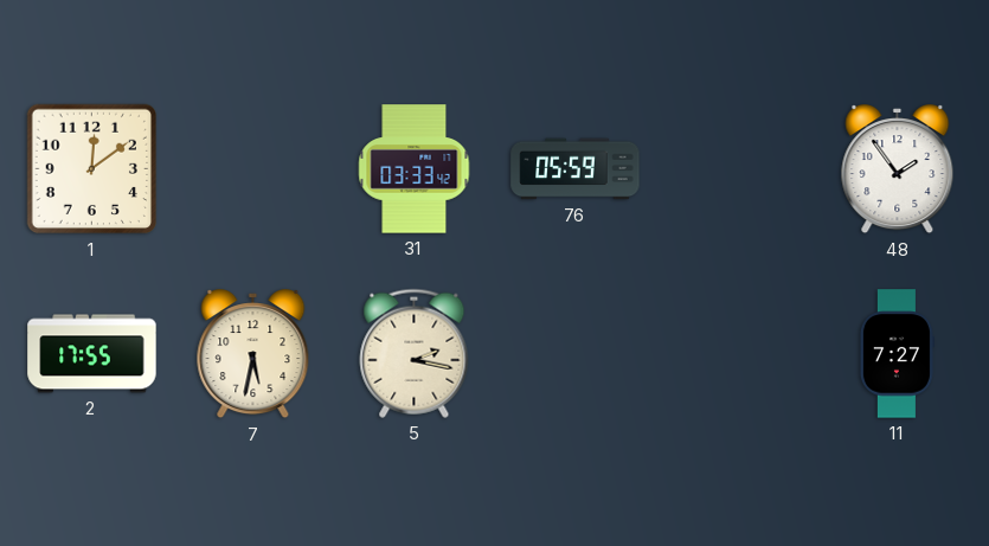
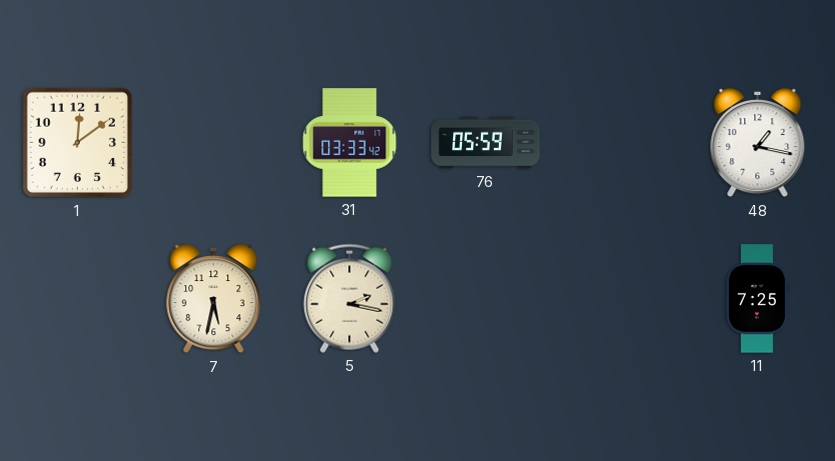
48: 1:54 -> 1:17
2: 17:55 -> none
11: 7:27 -> 7:25
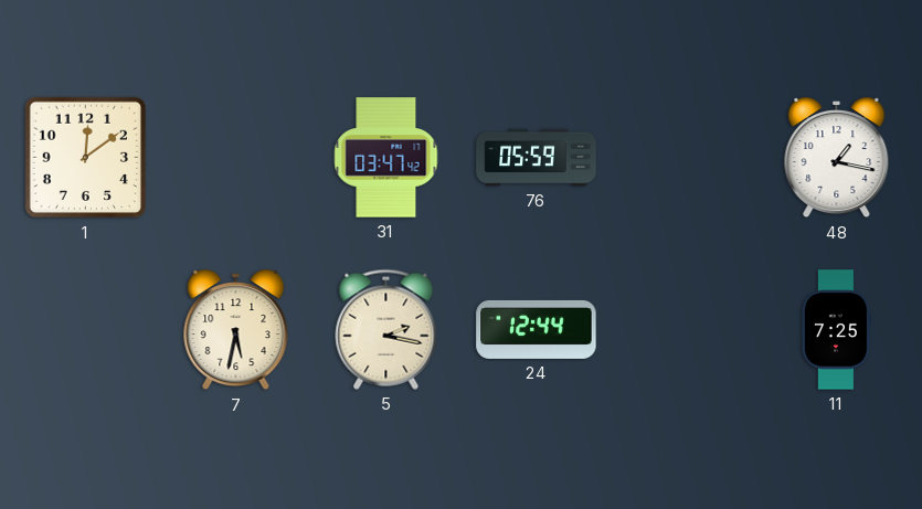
31: 03:33 -> 03:47
24: none -> 12:44
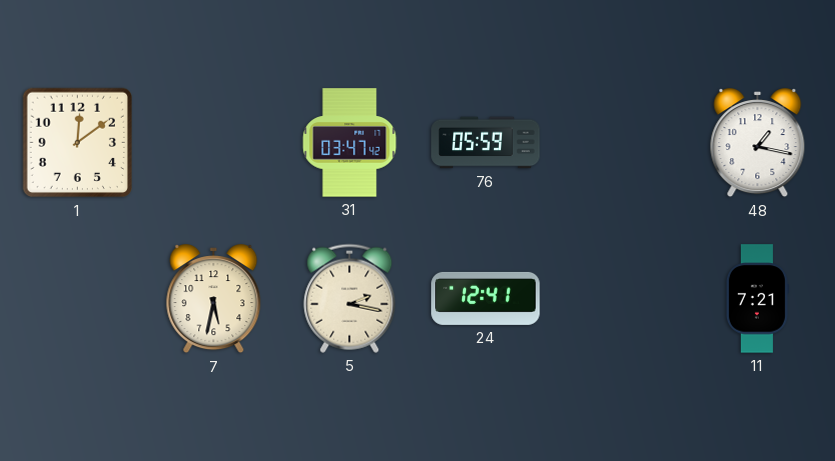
24: 12:44 -> 12:41
11: 7:25 -> 7:21
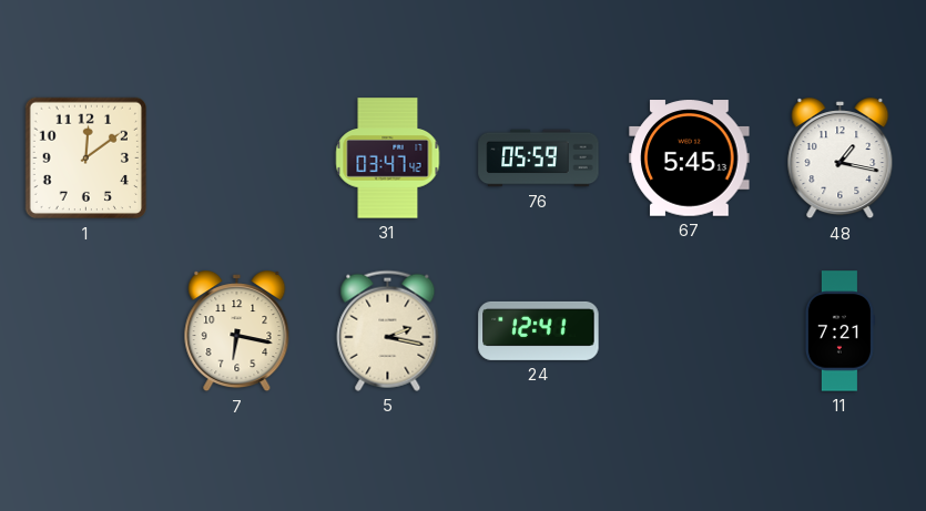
67: none -> 5:45
7: 5:32 -> 6:17
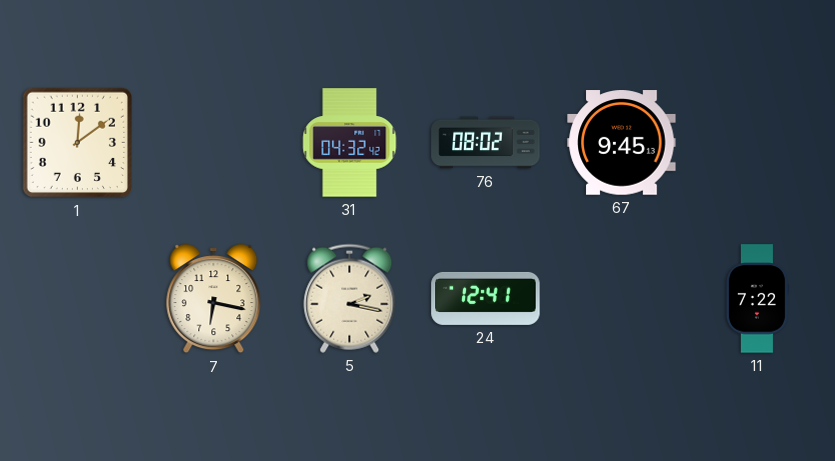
31: 03:47 -> 04:32
76: 05:59 -> 08:02
67: 5:45 -> 9:45
48: 1:17 -> none
11: 7:21 -> 7:22
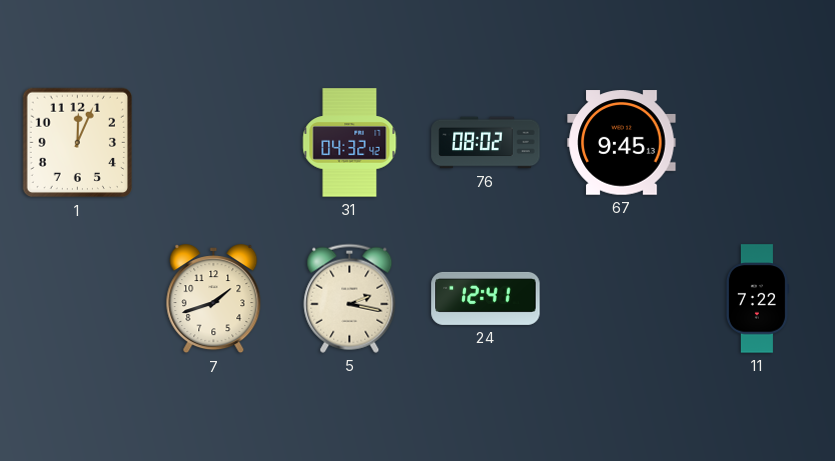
1: 12:09 -> 12:04
7: 6:17 -> 1:42
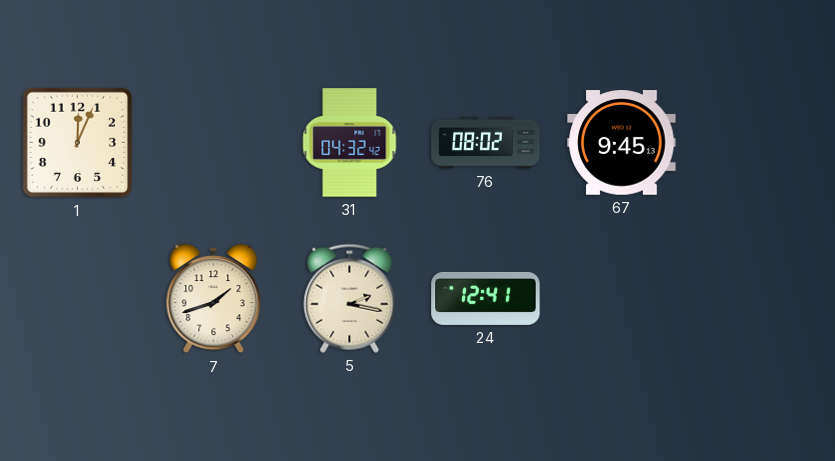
11: 7:22 -> none
